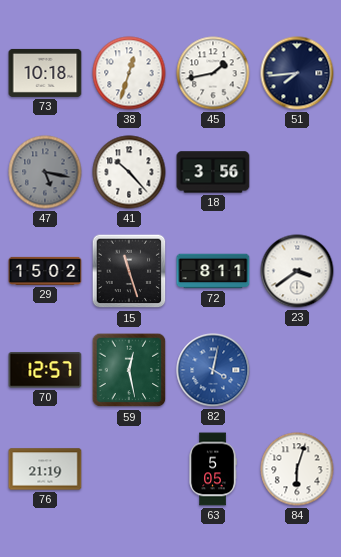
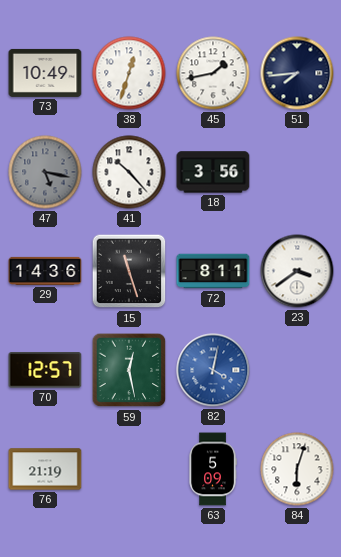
73: 10:18 -> 10:49
29: 15:02 -> 14:36
63: 5:05 -> 5:09
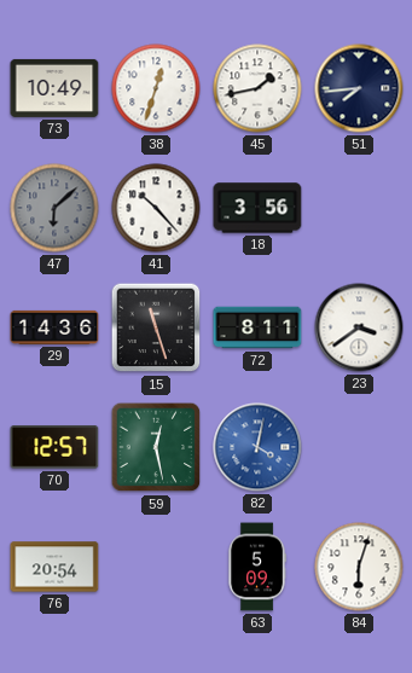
47: 5:17 -> 6:08
76: 21:19 -> 20:54
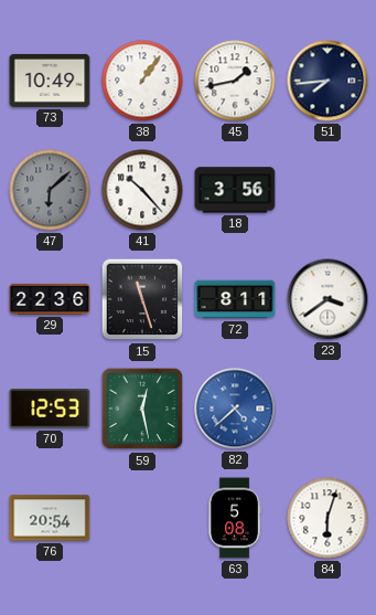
38: 12:33 -> 1:06
29: 14:36 -> 22:36
70: 12:57 -> 12:53
82: 4:02 -> 4:38
63: 5:09 -> 5:08
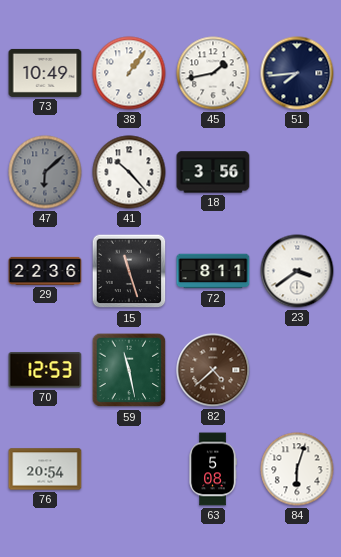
59: 12:28 -> 11:28
82 dial: blue -> brown
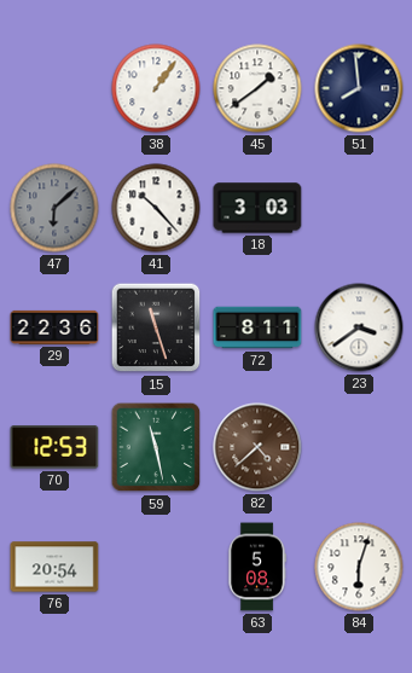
73: 10:49 -> none
45: 1:43 -> 1:39
51: 7:44 -> 7:59
18: 3:56 -> 3:03
